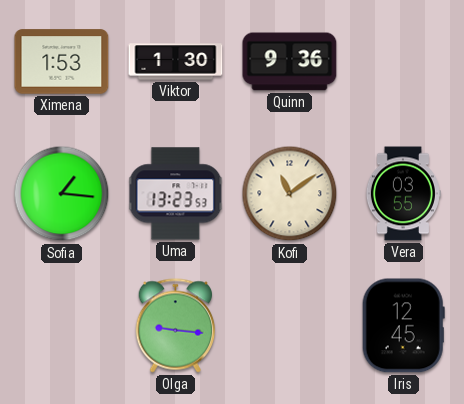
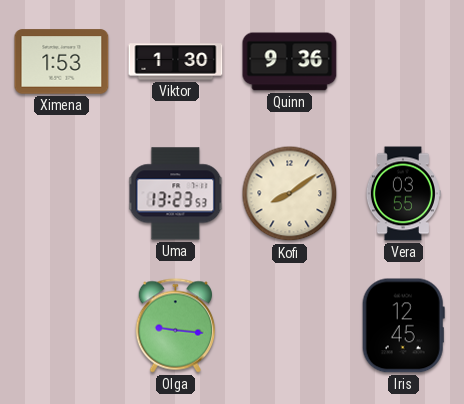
Sofia: 1:16 -> none
Kofi: 11:09 -> 8:09
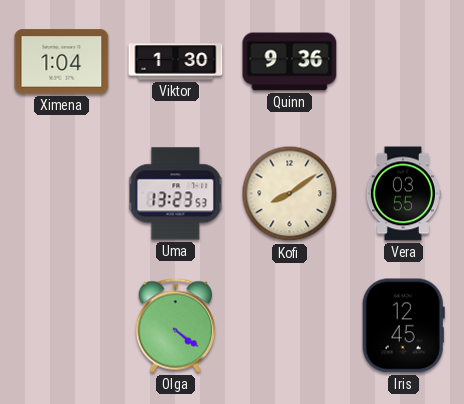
Ximena: 1:53 -> 1:04
Olga: 9:16 -> 4:21
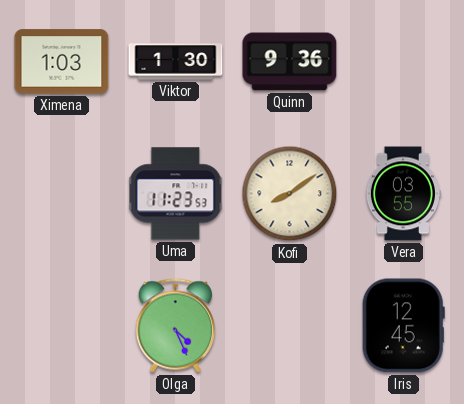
Ximena: 1:04 -> 1:03
Uma: 13:23 -> 11:23
Olga: 4:21 -> 4:26
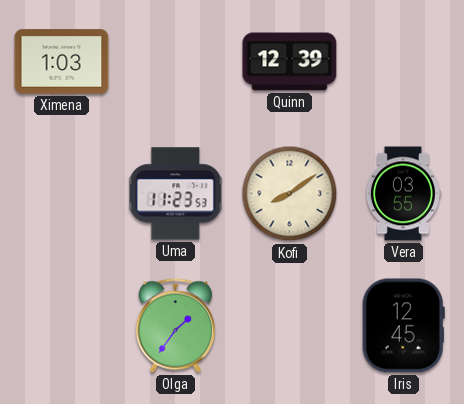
Viktor: 1:30 -> none
Quinn: 9:36 -> 12:39
Olga: 4:26 -> 1:36
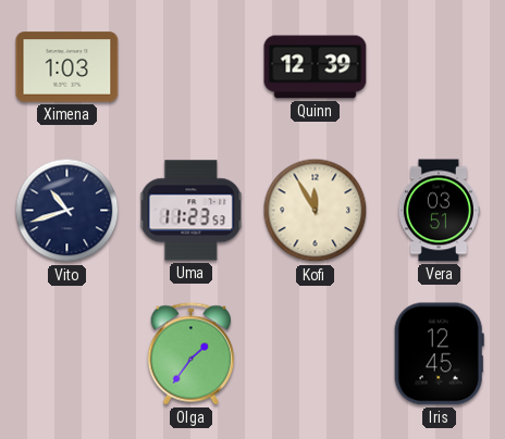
Vito: none -> 10:42
Kofi: 8:09 -> 11:55
Vera: 03:55 -> 03:51
